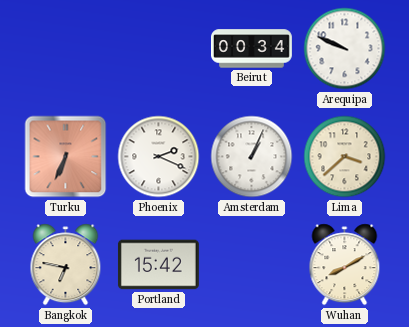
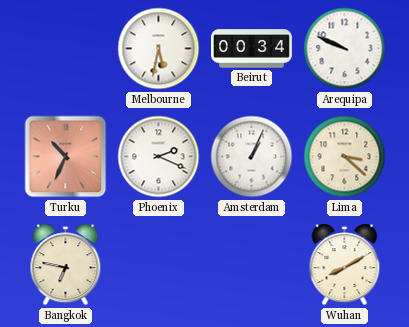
Melbourne: none -> 5:32
Turku: 6:34 -> 10:34
Lima: 3:38 -> 3:22
Portland: 15:42 -> none
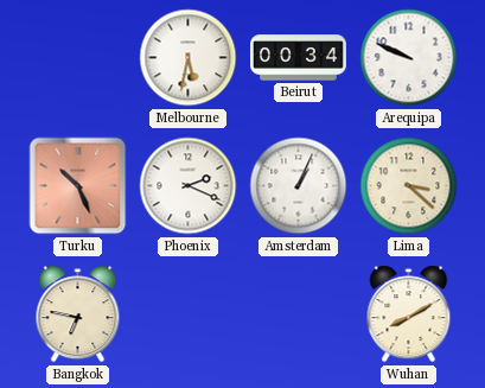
Turku: 10:34 -> 10:26
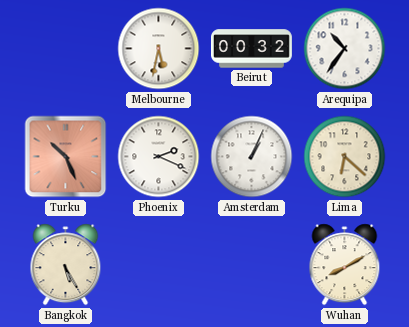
Beirut: 00:34 -> 00:32
Arequipa: 9:49 -> 10:36
Lima: 3:22 -> 6:22
Bangkok: 6:47 -> 5:25
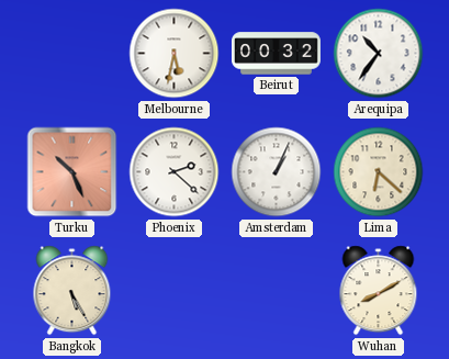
Phoenix: 2:19 -> 2:22
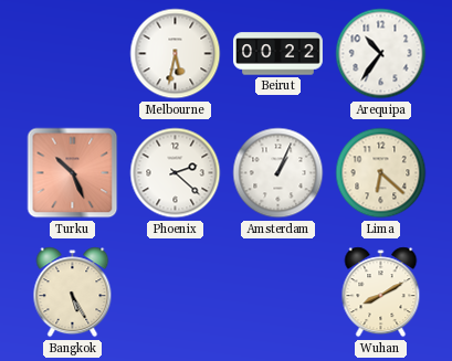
Beirut: 00:32 -> 00:22
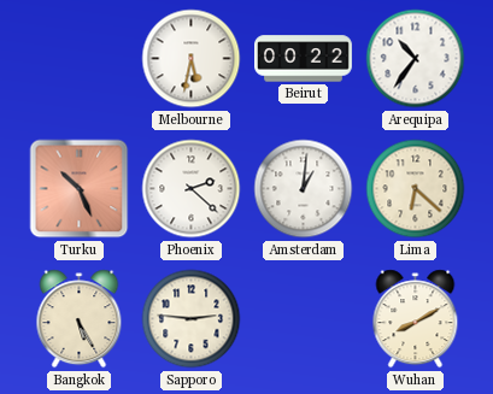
Amsterdam: 1:04 -> 1:01
Sapporo: none -> 2:46
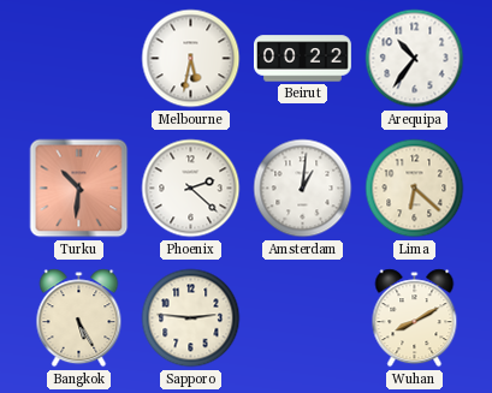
Turku: 10:26 -> 10:31
